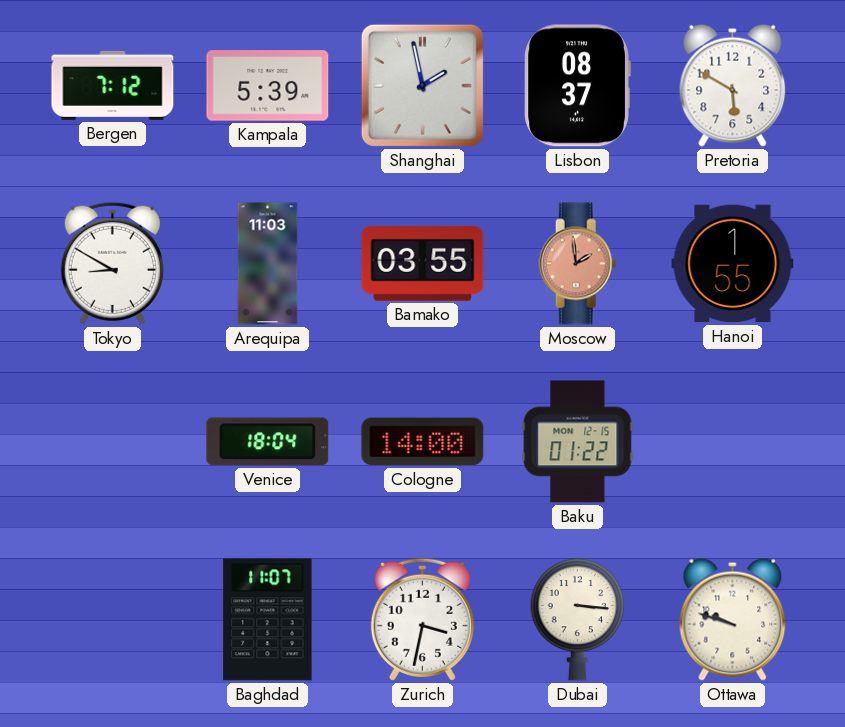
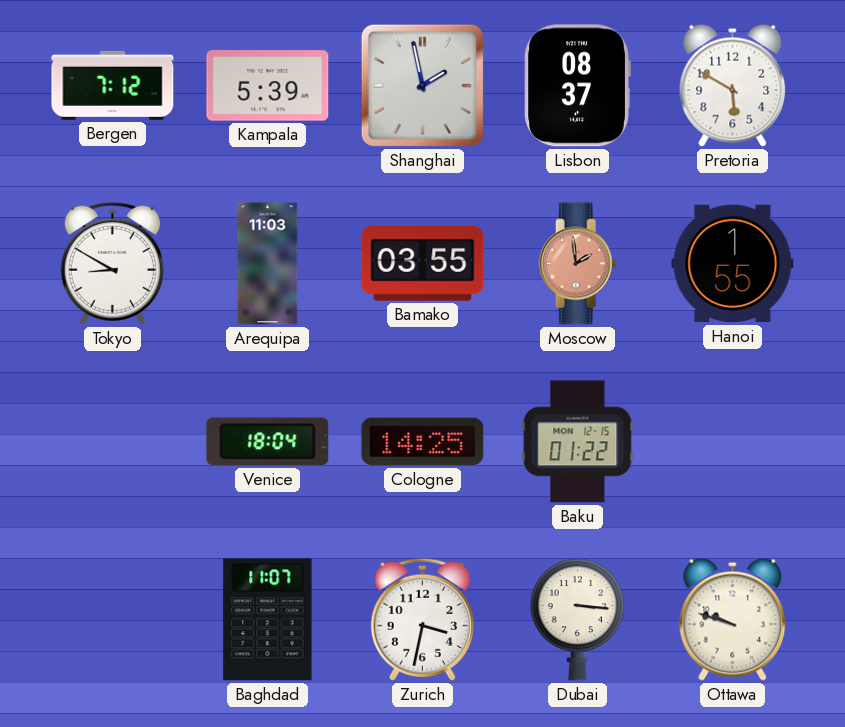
Cologne: 14:00 -> 14:25
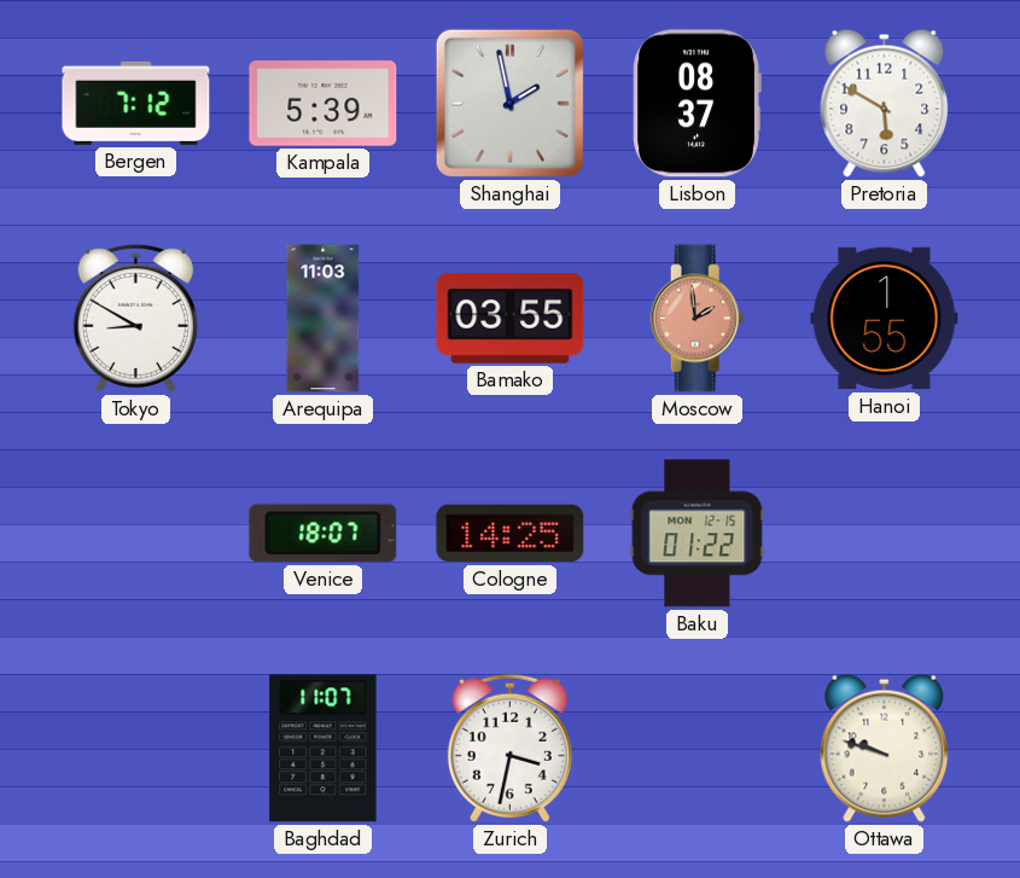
Venice: 18:04 -> 18:07
Dubai: 3:16 -> none
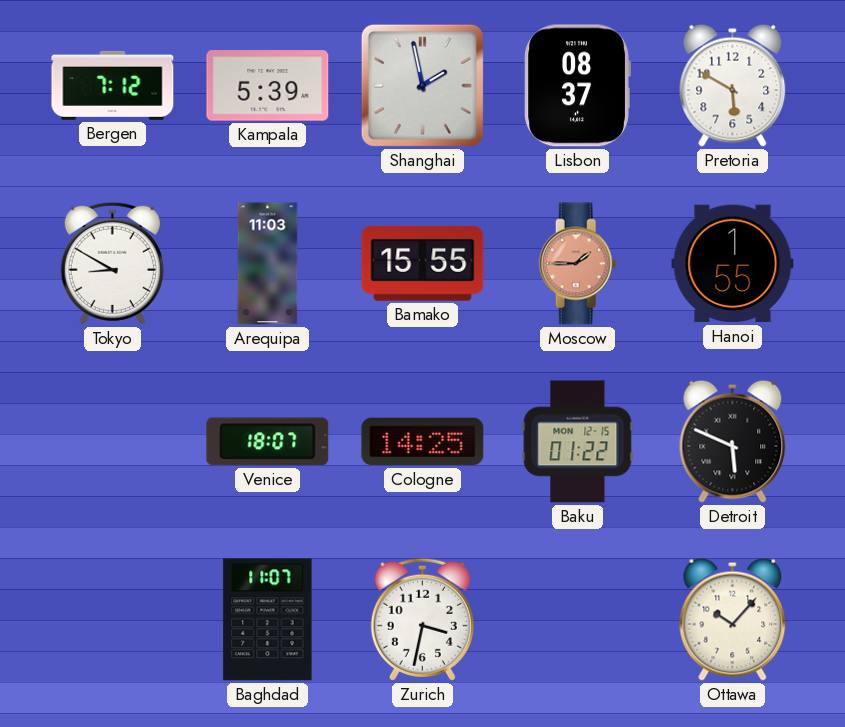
Bamako: 03:55 -> 15:55
Moscow: 1:59 -> 1:45
Detroit: none -> 5:49
Ottawa: 9:48 -> 10:07
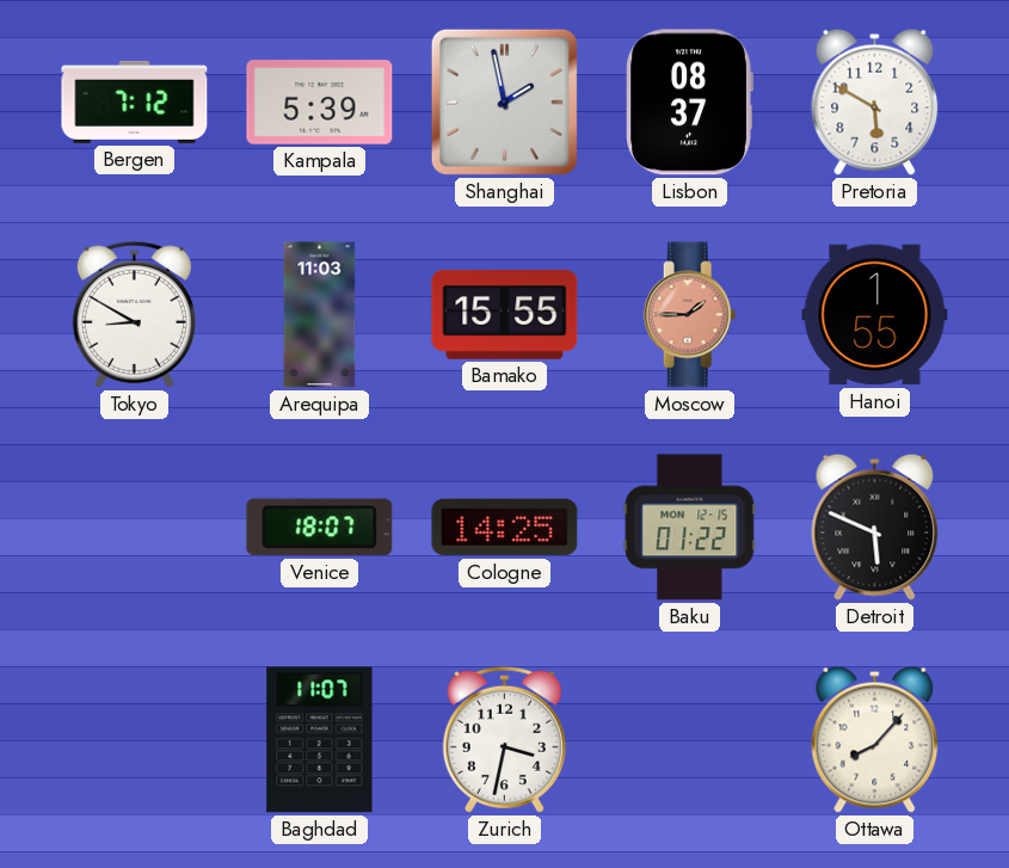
Ottawa: 10:07 -> 8:07
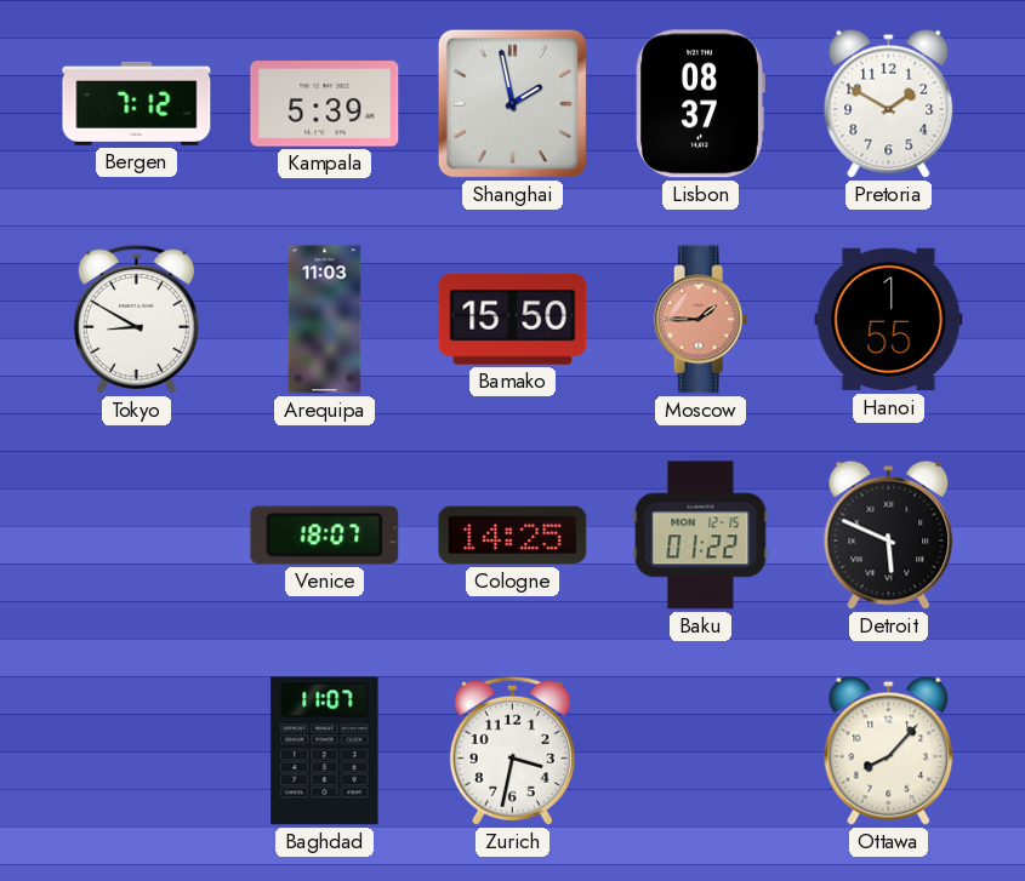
Pretoria: 5:50 -> 1:50
Bamako: 15:55 -> 15:50
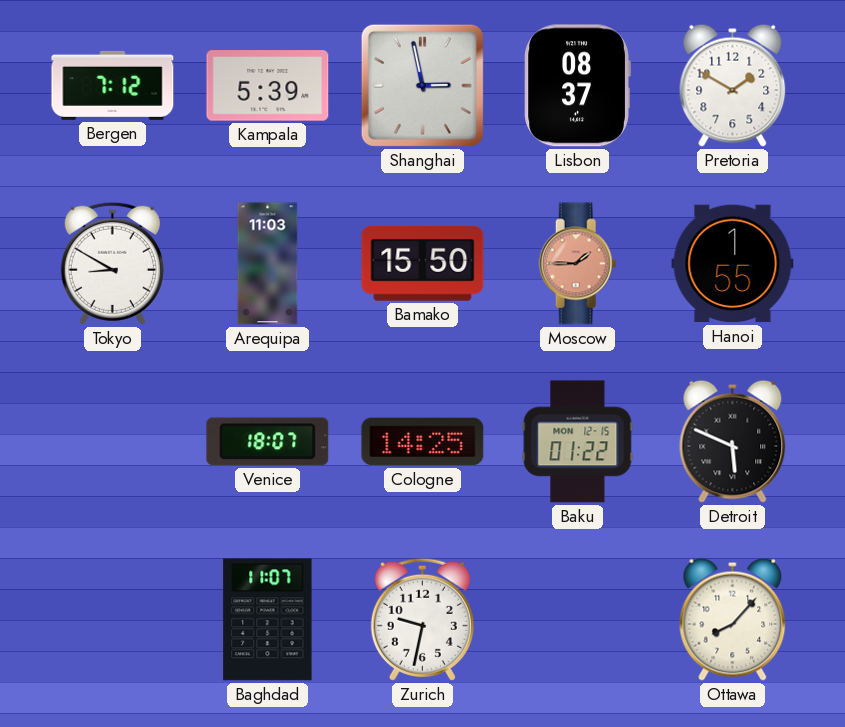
Shanghai: 1:58 -> 2:58
Zurich: 3:32 -> 9:32
